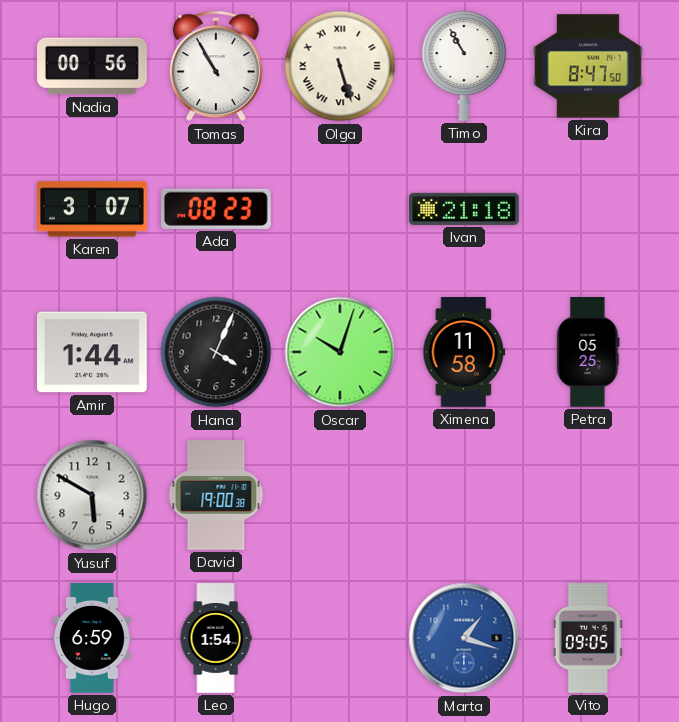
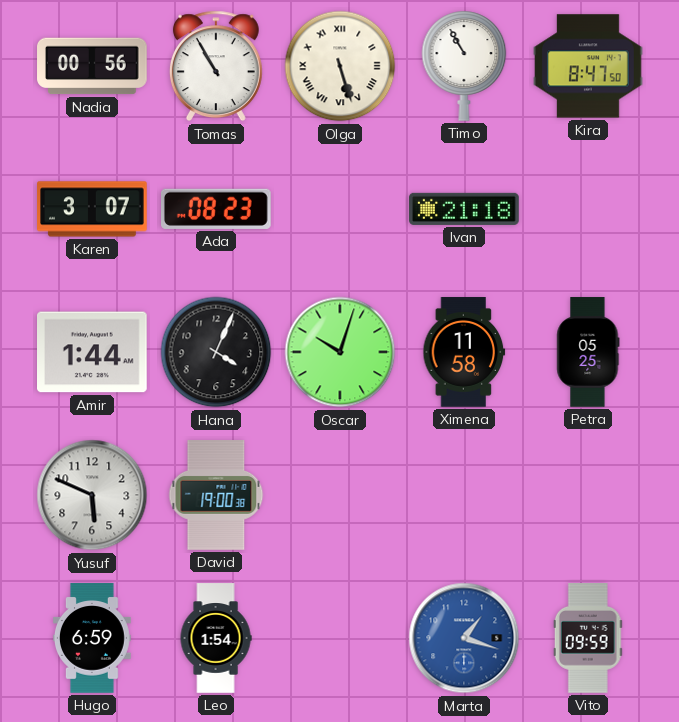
Yusuf: 5:50 -> 5:49
Vito: 09:05 -> 09:59
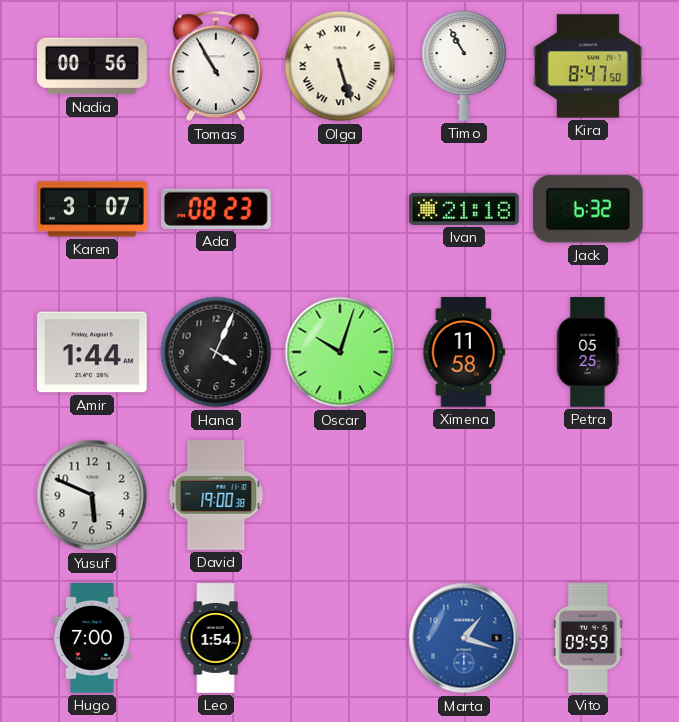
Jack: none -> 6:32
Hugo: 6:59 -> 7:00
